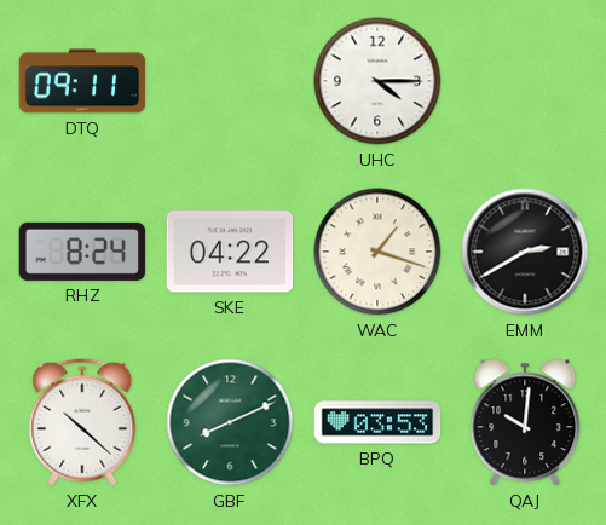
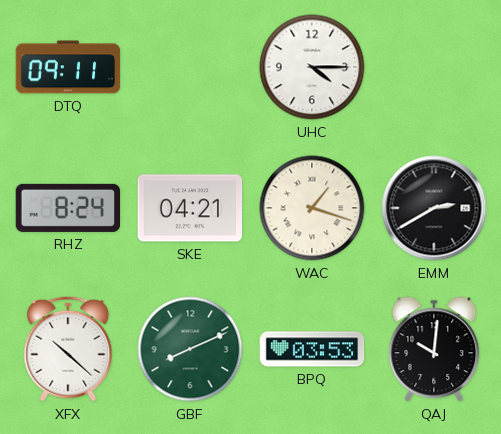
SKE: 04:22 -> 04:21
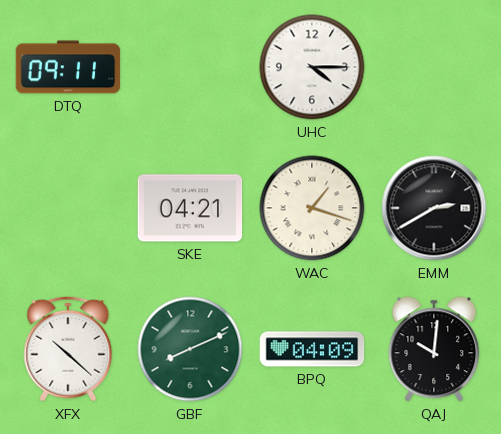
RHZ: 8:24 -> none
BPQ: 03:53 -> 04:09
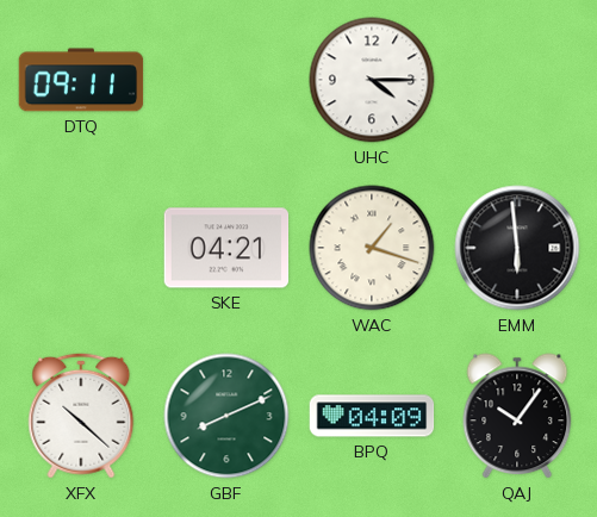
EMM: 2:40 -> 5:59
QAJ: 10:01 -> 10:06
